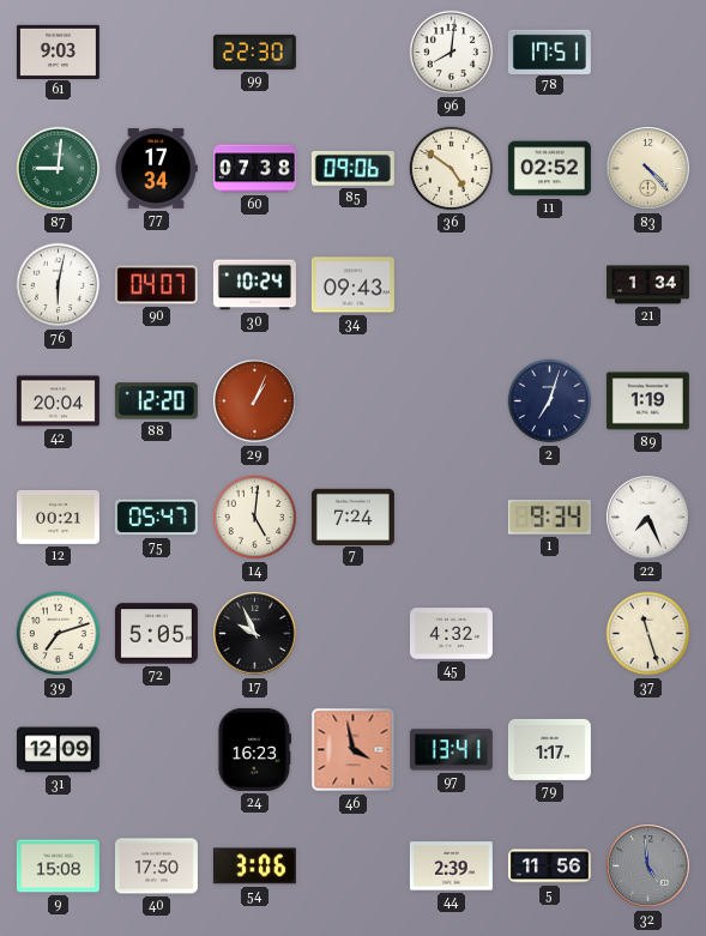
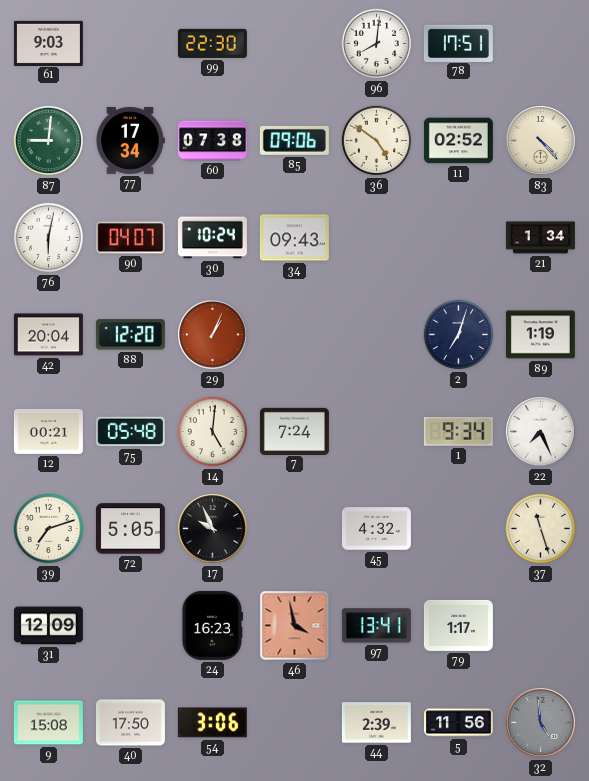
75: 05:47 -> 05:48
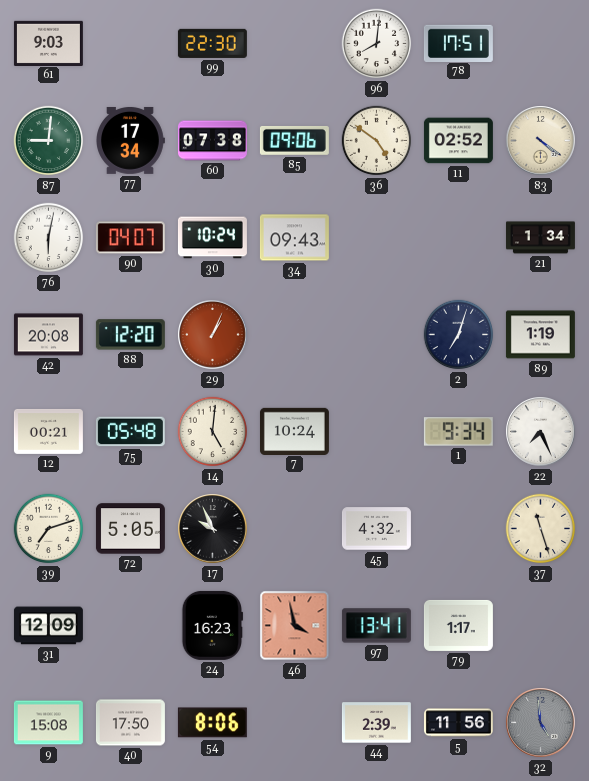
83: 4:23 -> 4:21
42: 20:04 -> 20:08
7: 7:24 -> 10:24
54: 3:06 -> 8:06
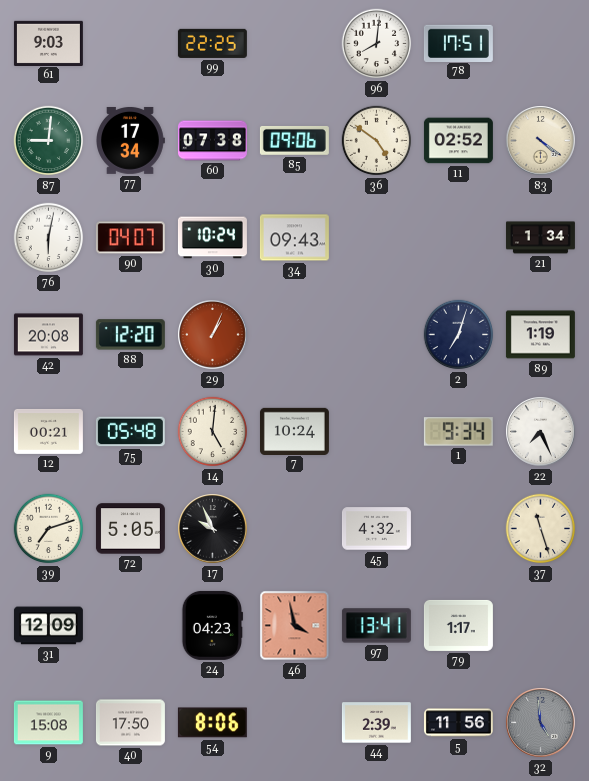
99: 22:30 -> 22:25
24: 16:23 -> 04:23
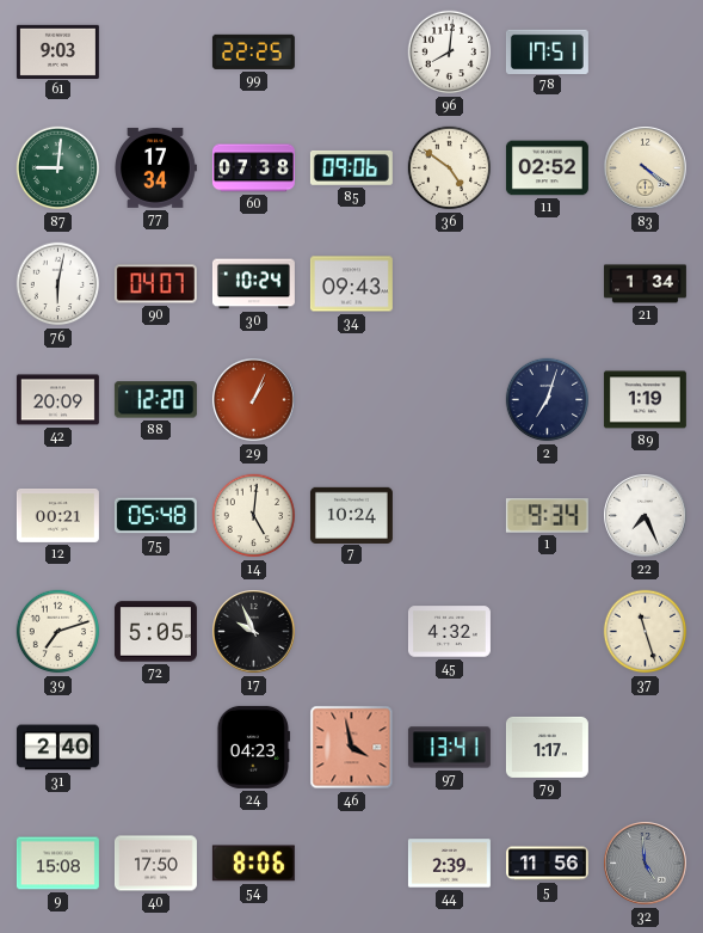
42: 20:08 -> 20:09
31: 12:09 -> 2:40
